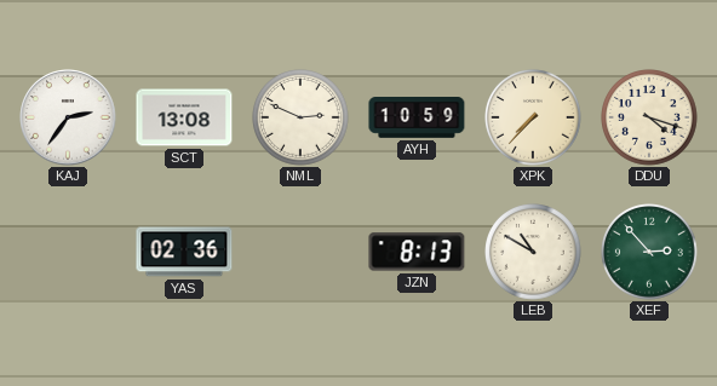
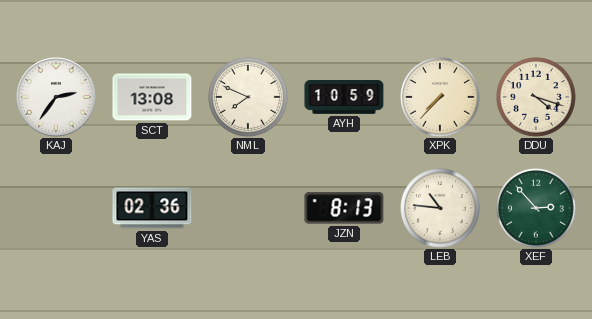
NML: 2:49 -> 7:49
LEB: 10:50 -> 10:46
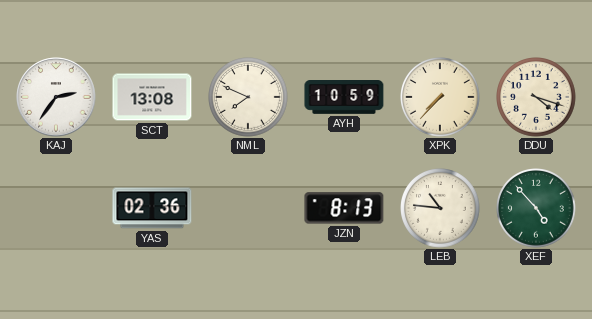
XEF: 2:53 -> 4:53
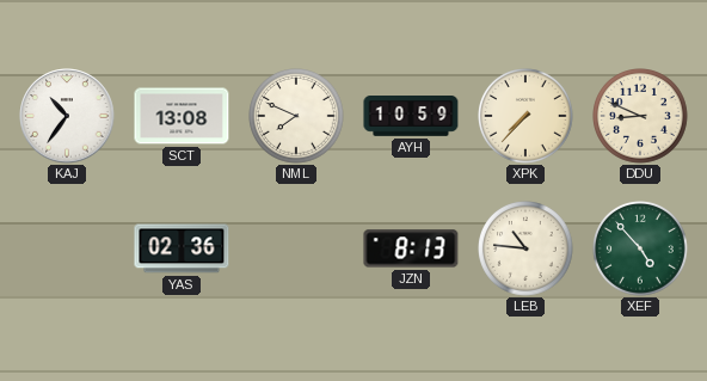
KAJ: 2:36 -> 10:36
DDU: 4:18 -> 8:49
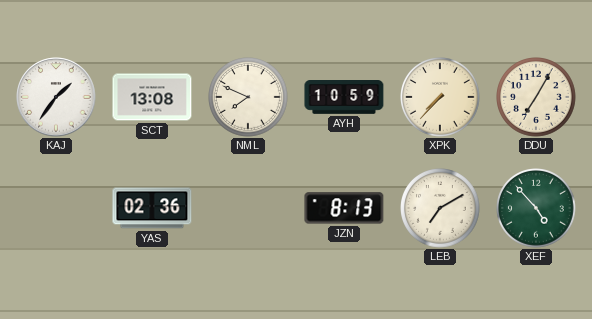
KAJ: 10:36 -> 1:36
DDU: 8:49 -> 7:05
LEB: 10:46 -> 7:10
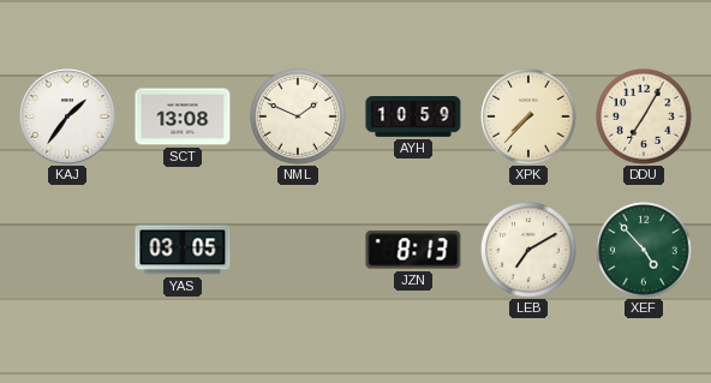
NML: 7:49 -> 1:49
YAS: 02:36 -> 03:05
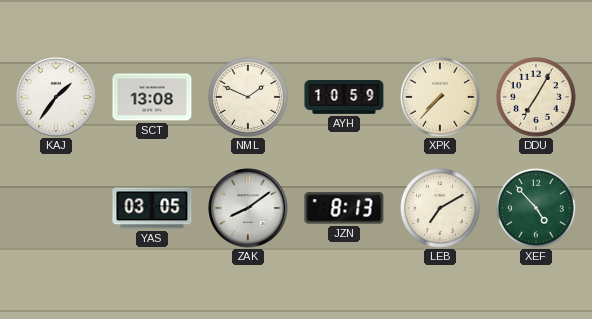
ZAK: none -> 8:09
